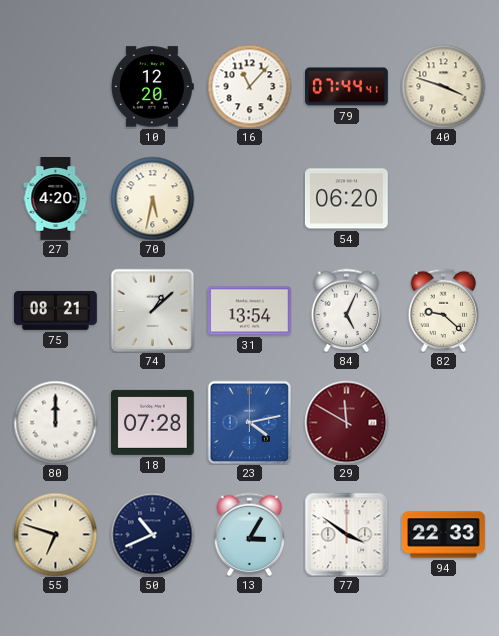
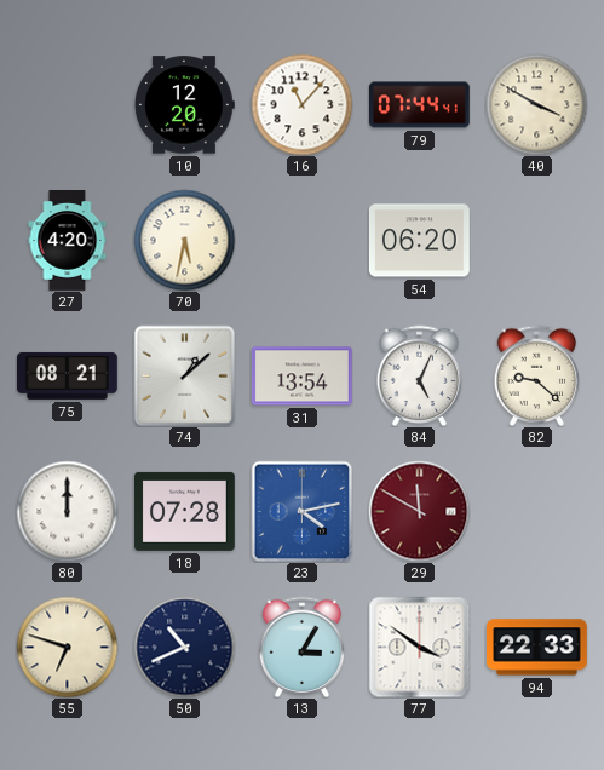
40: 3:48 -> 3:50
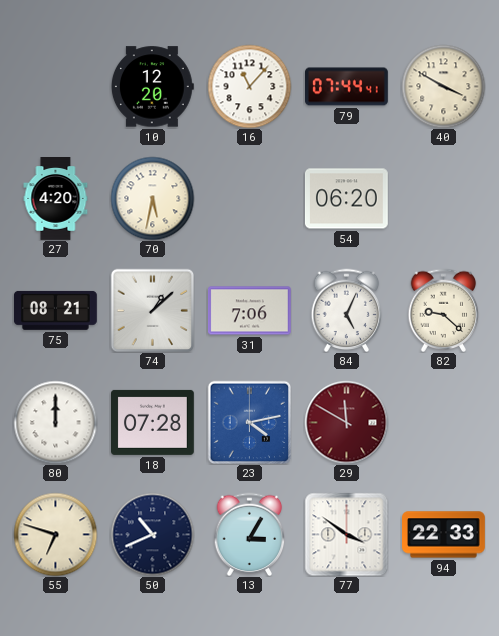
31: 13:54 -> 7:06
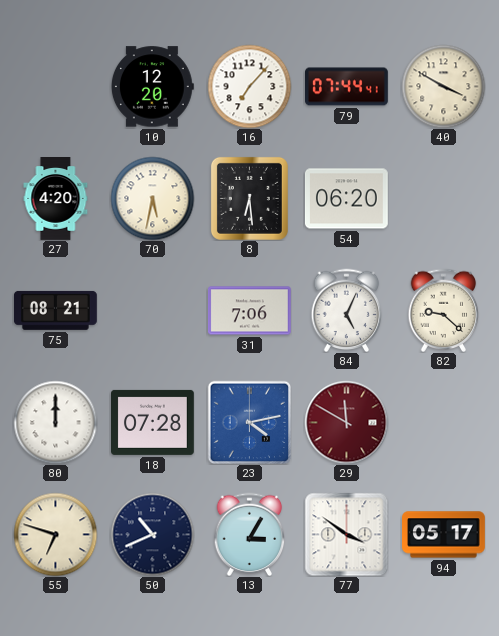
16: 11:07 -> 7:07
8: none -> 6:29
74: 1:08 -> none
94: 22:33 -> 05:17
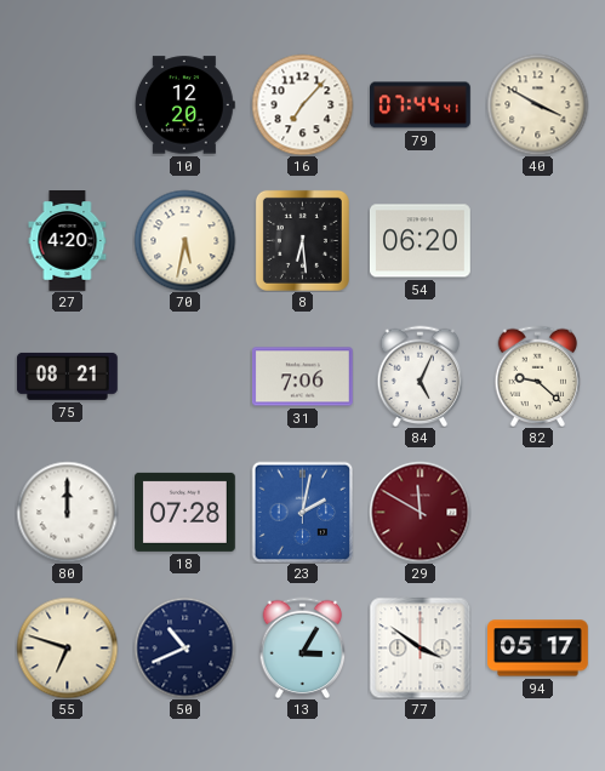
23: 4:13 -> 2:02
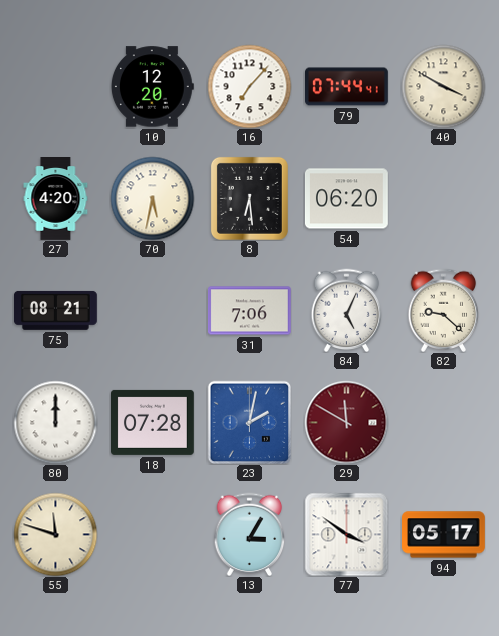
55: 6:48 -> 11:48
50: 10:41 -> none
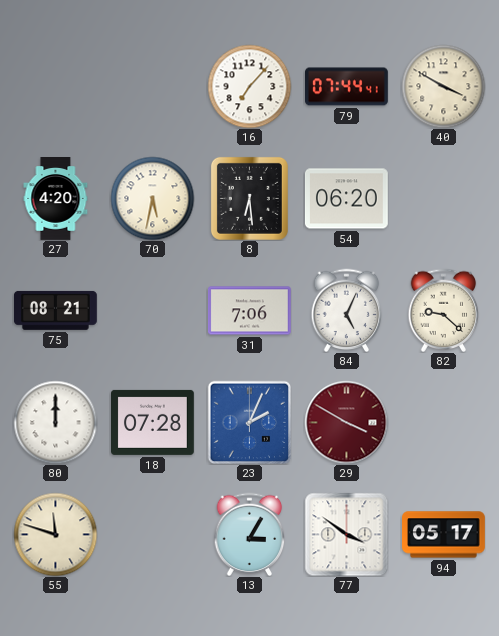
10: 12:20 -> none
23: 2:02 -> 2:04
29: 11:50 -> 3:50
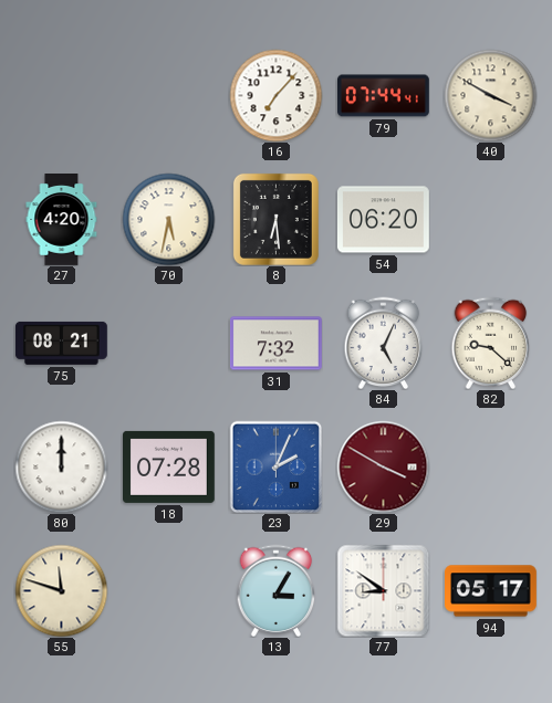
31: 7:06 -> 7:32
77: 3:51 -> 8:51
